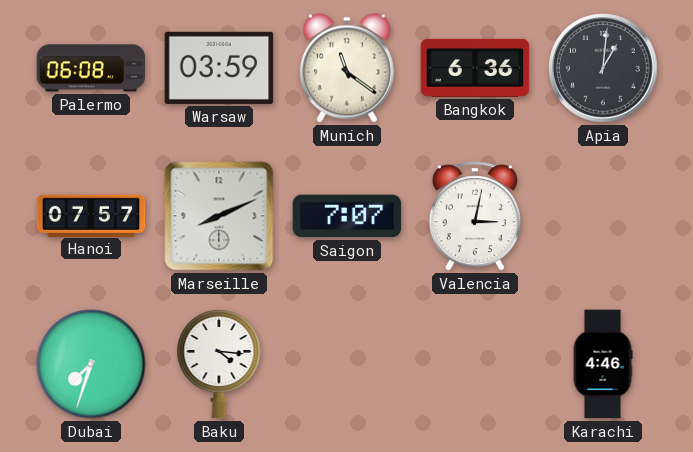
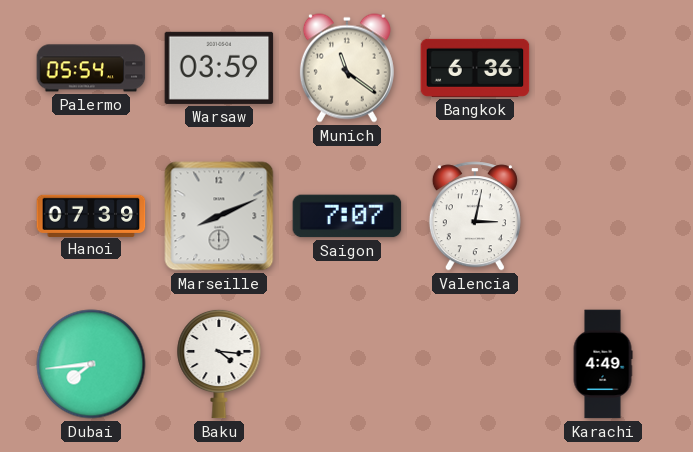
Palermo: 06:08 -> 05:54
Apia: 1:01 -> none
Hanoi: 07:57 -> 07:39
Dubai: 7:33 -> 7:44
Karachi: 4:46 -> 4:49
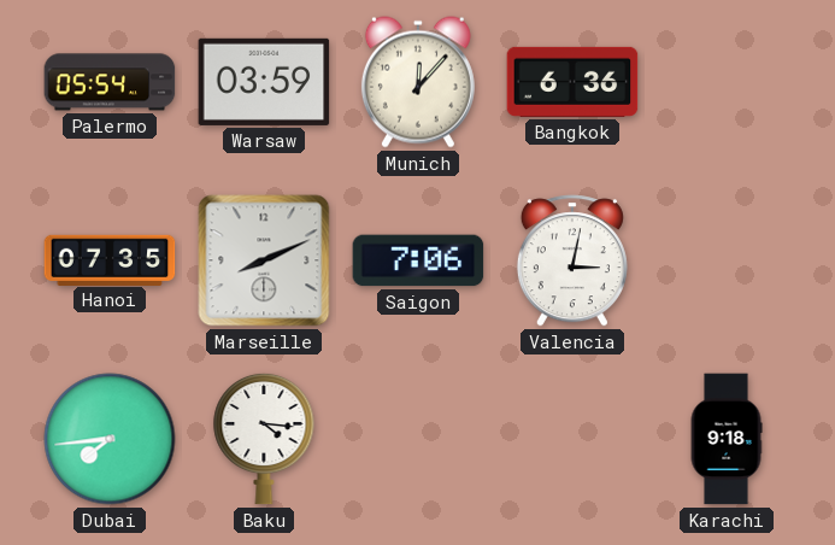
Munich: 11:21 -> 12:07
Hanoi: 07:39 -> 07:35
Saigon: 7:07 -> 7:06
Karachi: 4:49 -> 9:18
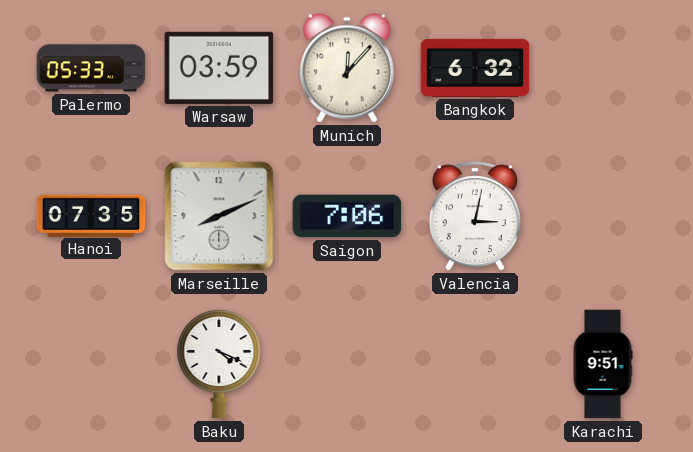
Palermo: 05:54 -> 05:33
Bangkok: 6:36 -> 6:32
Dubai: 7:44 -> none
Baku: 4:16 -> 4:19
Karachi: 9:18 -> 9:51
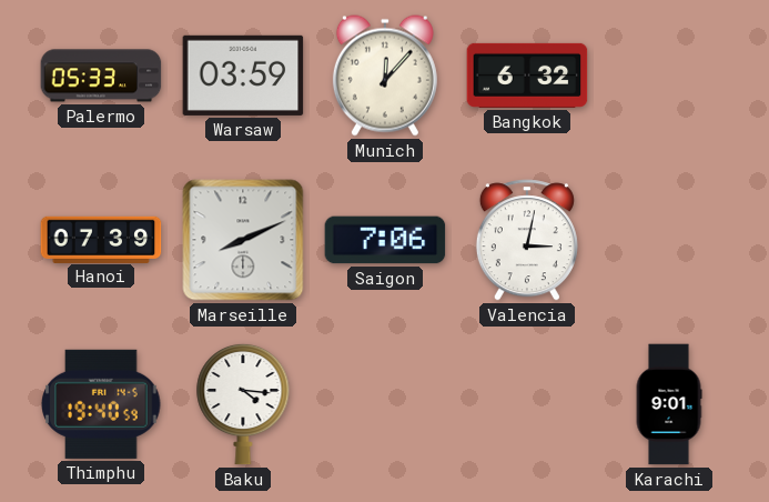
Hanoi: 07:35 -> 07:39
Thimphu: none -> 19:40
Baku: 4:19 -> 4:16
Karachi: 9:51 -> 9:01
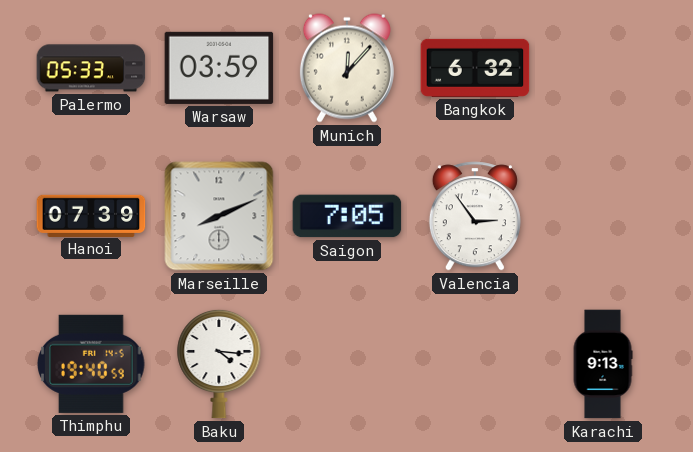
Saigon: 7:06 -> 7:05
Valencia: 3:02 -> 2:54
Karachi: 9:01 -> 9:13
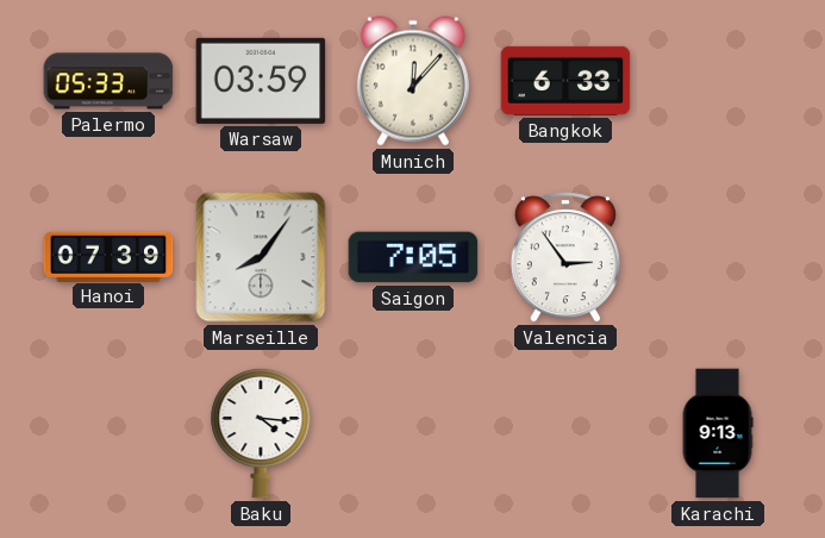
Bangkok: 6:32 -> 6:33
Marseille: 8:11 -> 8:06
Thimphu: 19:40 -> none
